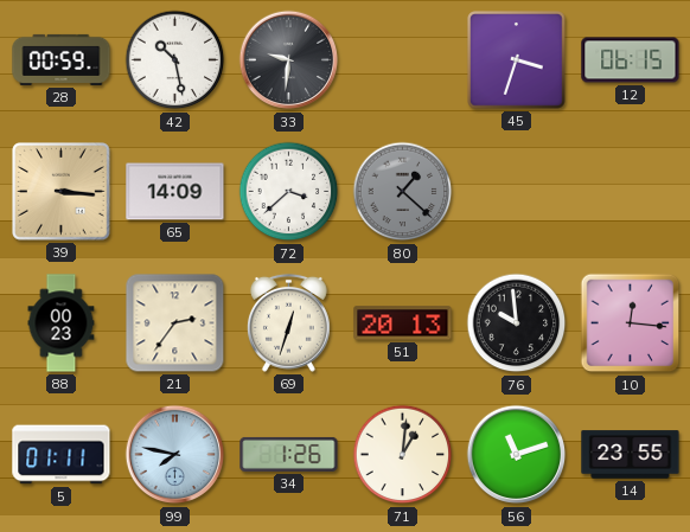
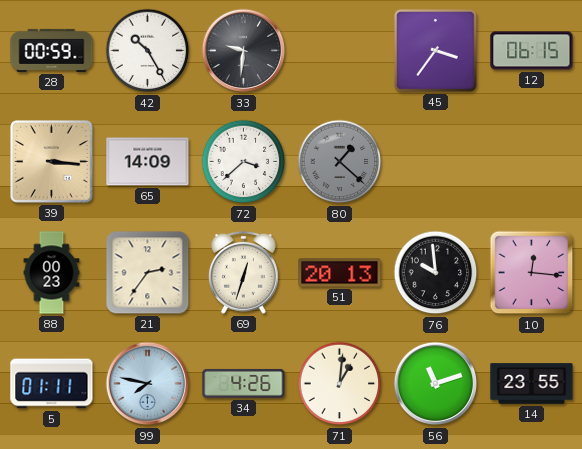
42: 10:28 -> 10:25
45: 3:33 -> 3:36
34: 1:26 -> 4:26
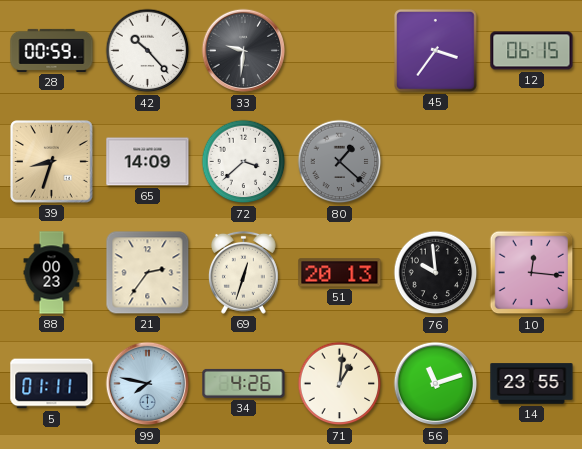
42: 10:25 -> 10:23
39: 3:16 -> 8:33
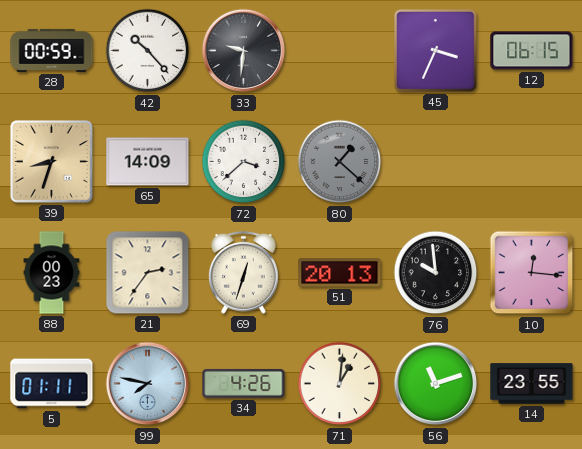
45: 3:36 -> 3:34
